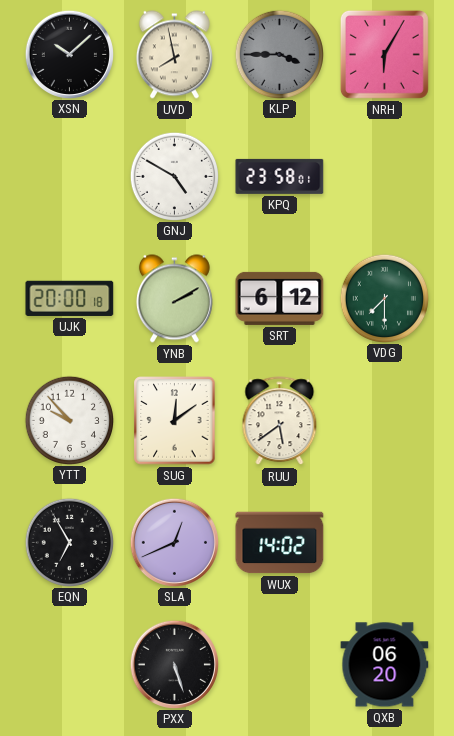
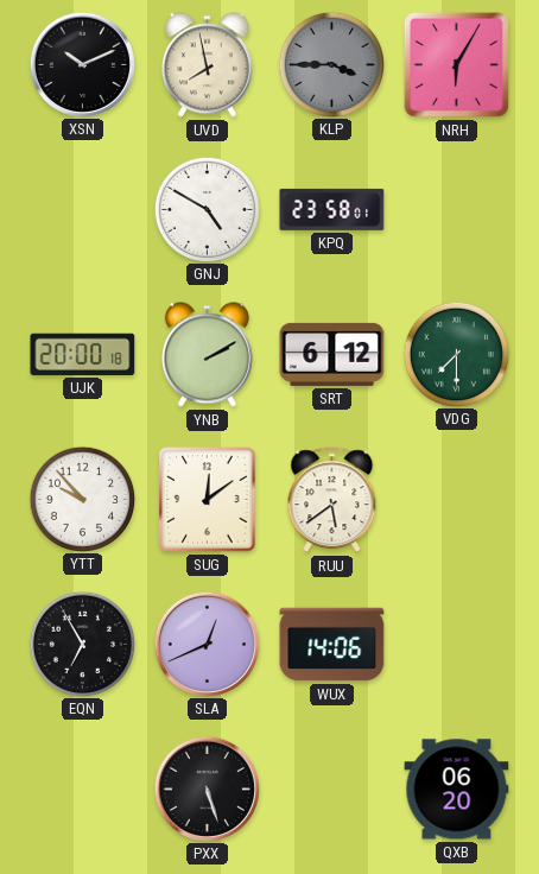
XSN: 10:08 -> 10:11
WUX: 14:02 -> 14:06
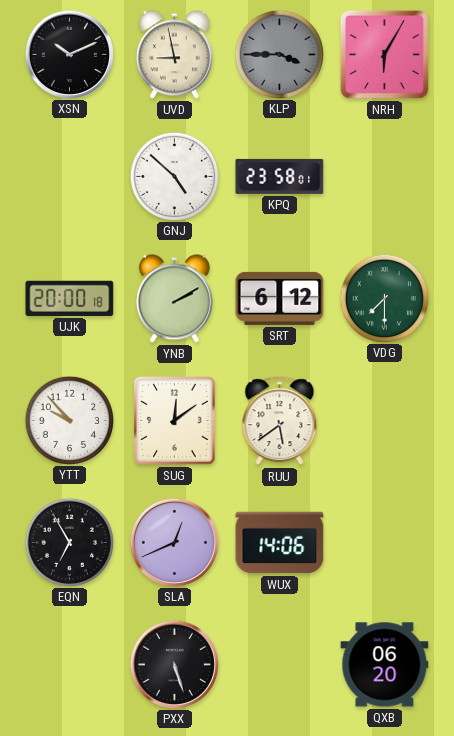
UVD: 7:58 -> 8:58
GNJ: 4:50 -> 4:52
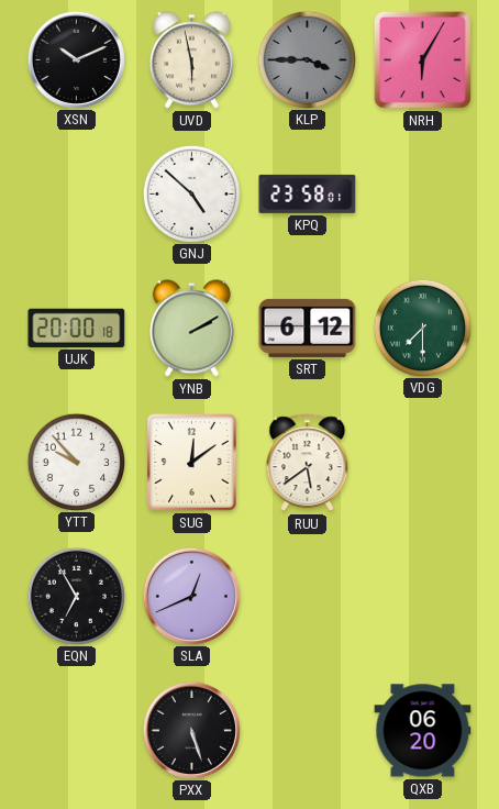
UVD: 8:58 -> 5:58
WUX: 14:06 -> none
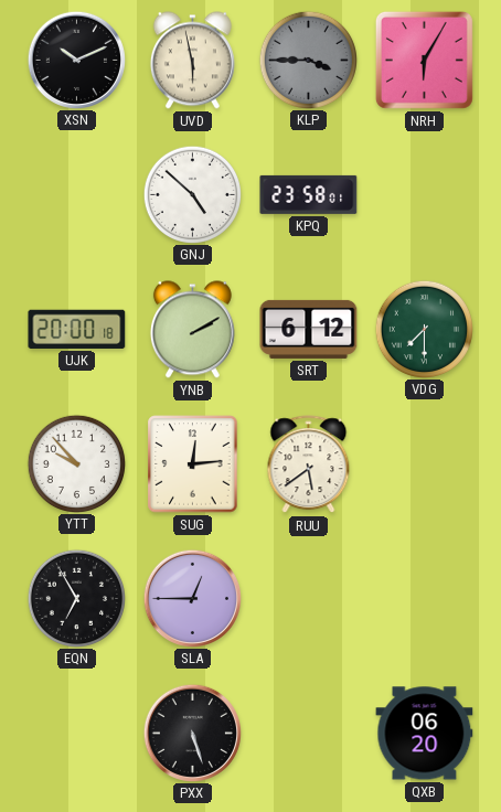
SUG: 12:09 -> 12:14
SLA: 12:41 -> 12:45
